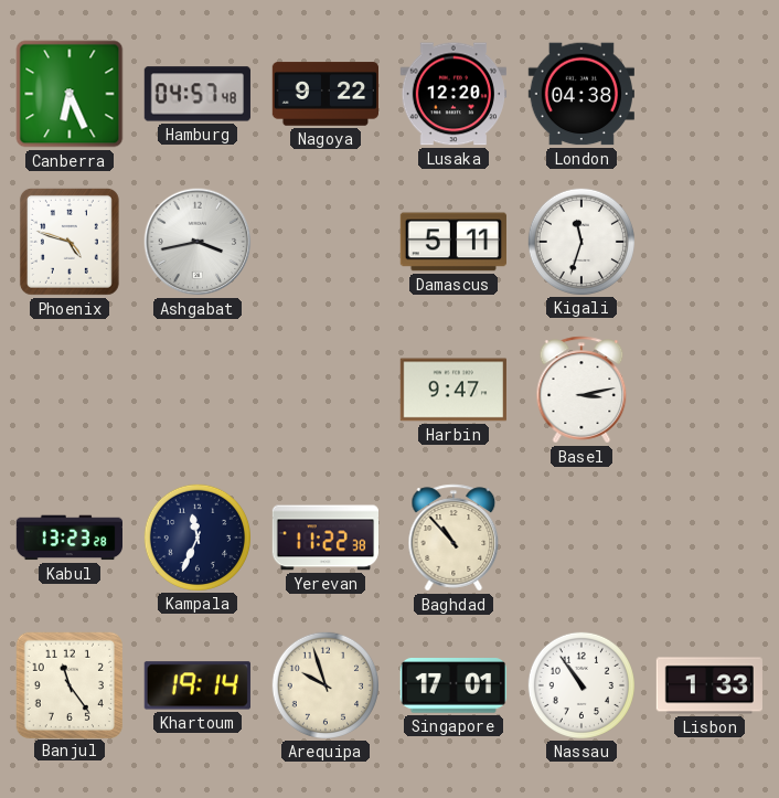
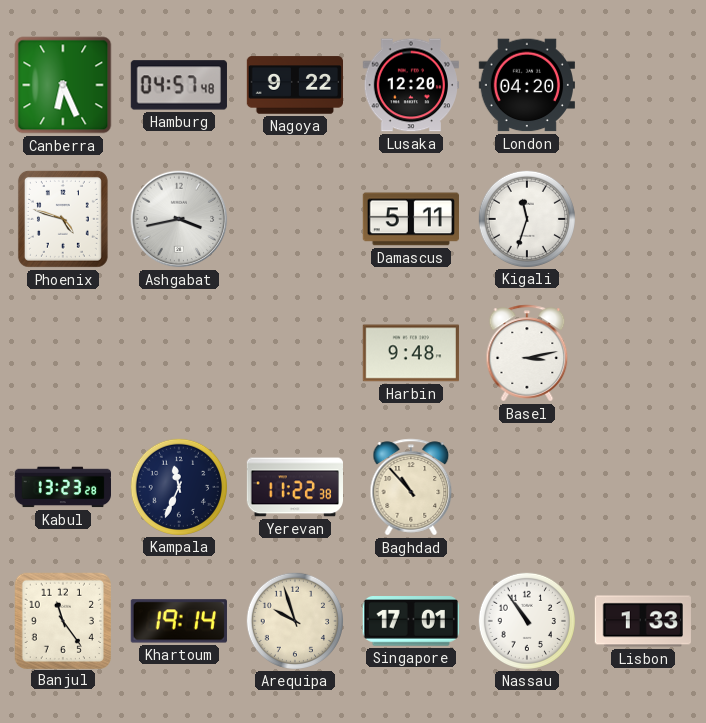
London: 04:38 -> 04:20
Harbin: 9:47 -> 9:48
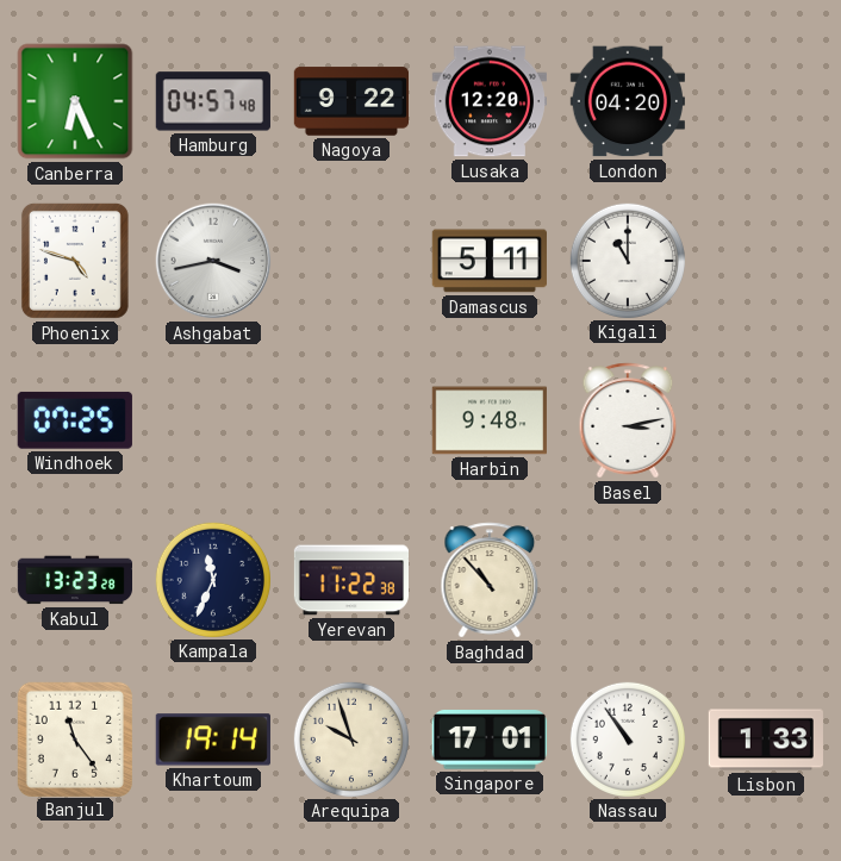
Kigali: 11:33 -> 11:00
Windhoek: none -> 07:25
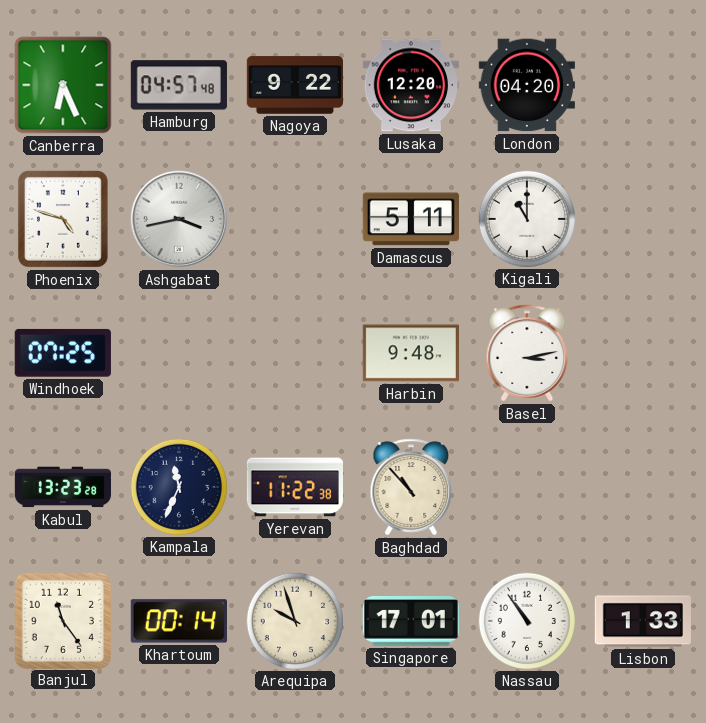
Khartoum: 19:14 -> 00:14
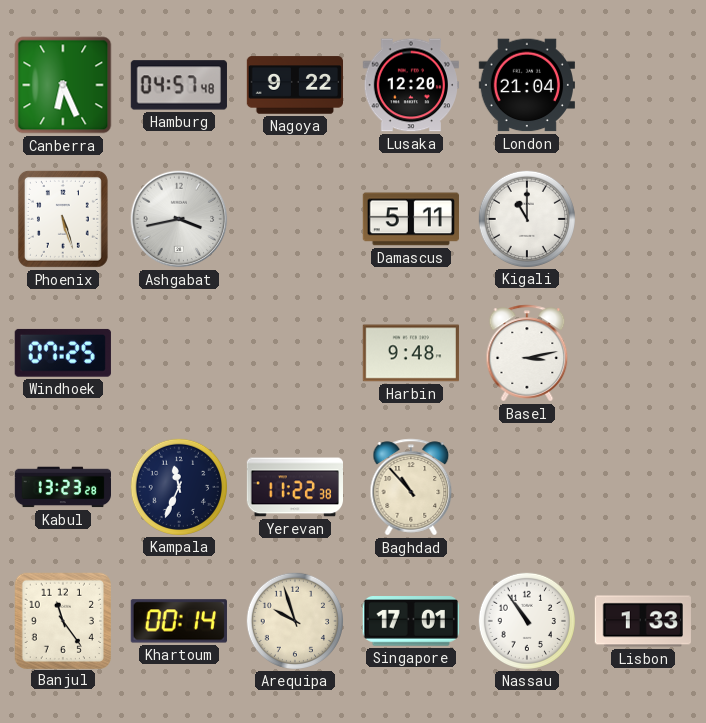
London: 04:20 -> 21:04
Phoenix: 4:48 -> 5:27
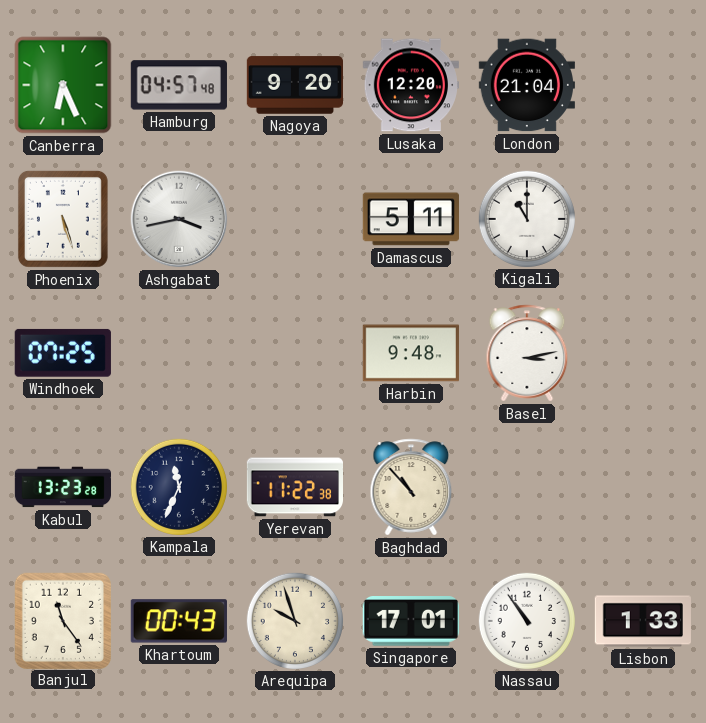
Nagoya: 9:22 -> 9:20
Khartoum: 00:14 -> 00:43
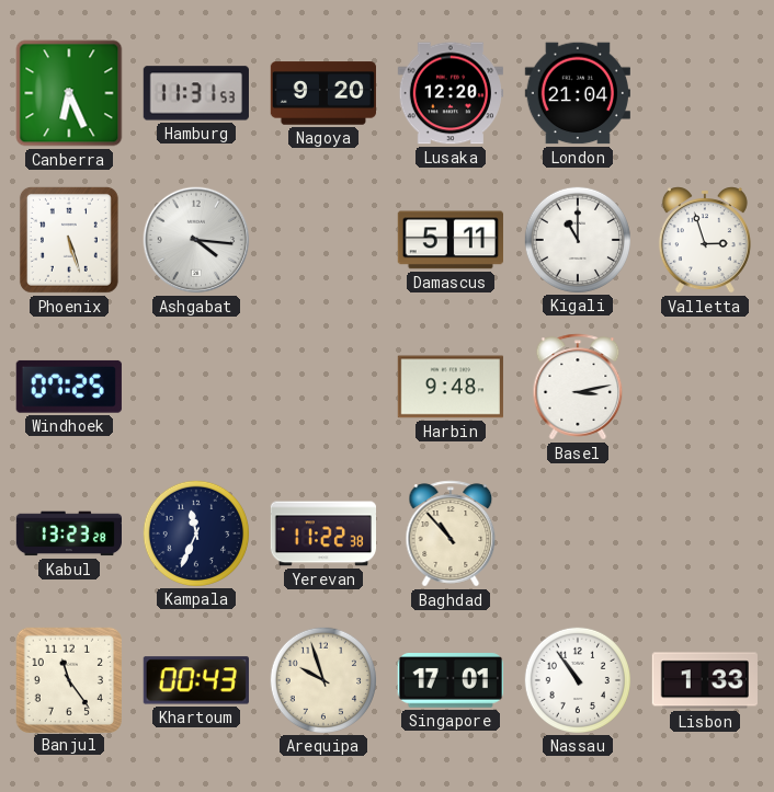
Hamburg: 04:57 -> 11:31
Ashgabat: 3:43 -> 4:16
Valletta: none -> 2:57
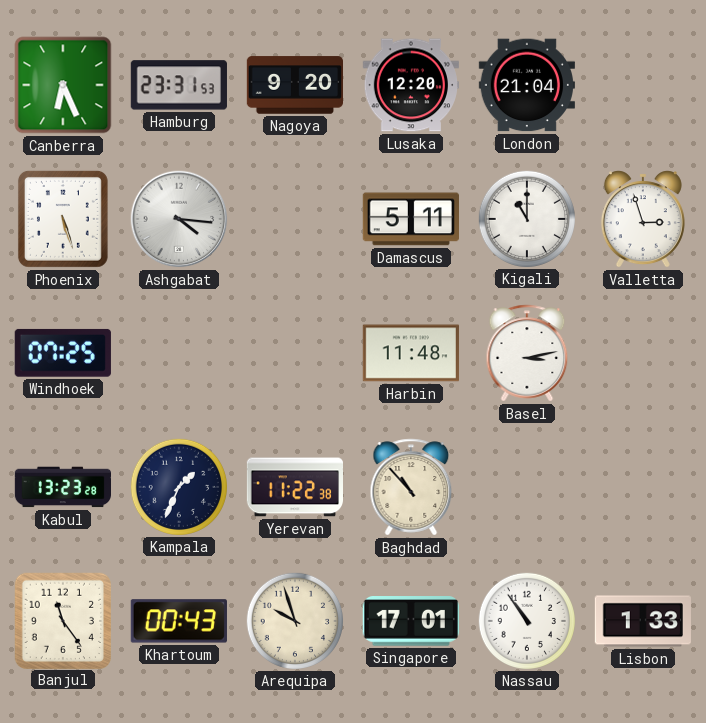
Hamburg: 11:31 -> 23:31
Harbin: 9:48 -> 11:48
Kampala: 11:34 -> 1:34
